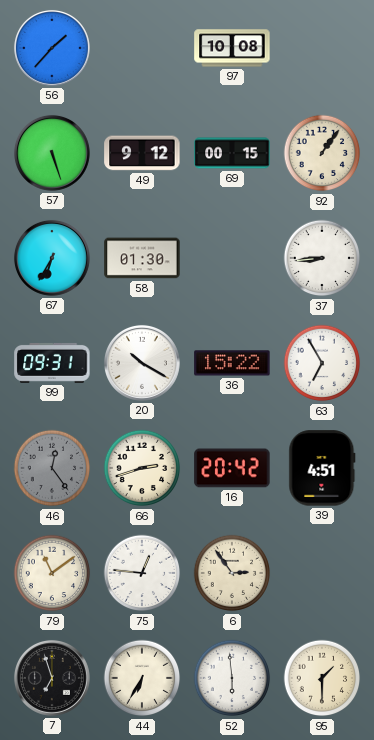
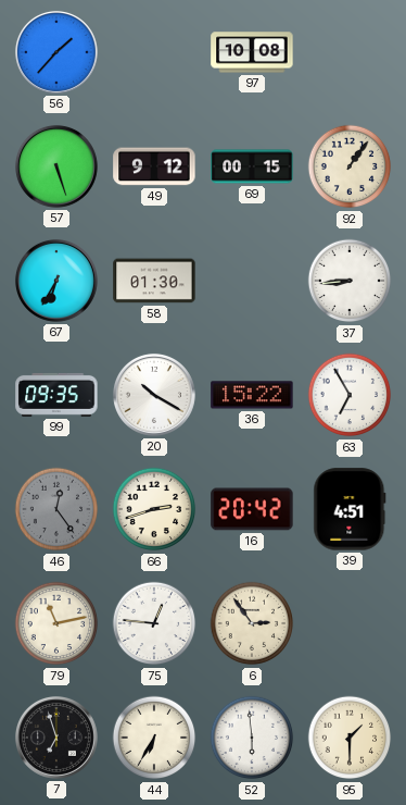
99: 09:31 -> 09:35
79: 11:09 -> 11:13
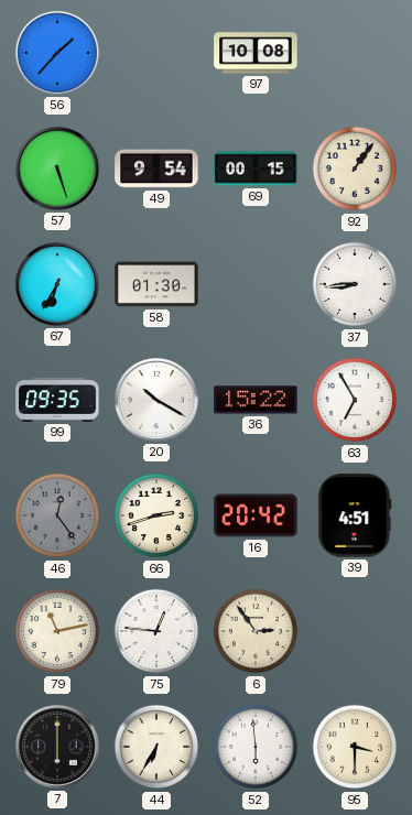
49: 9:12 -> 9:54
7: 6:57 -> 6:00
95: 1:30 -> 3:30
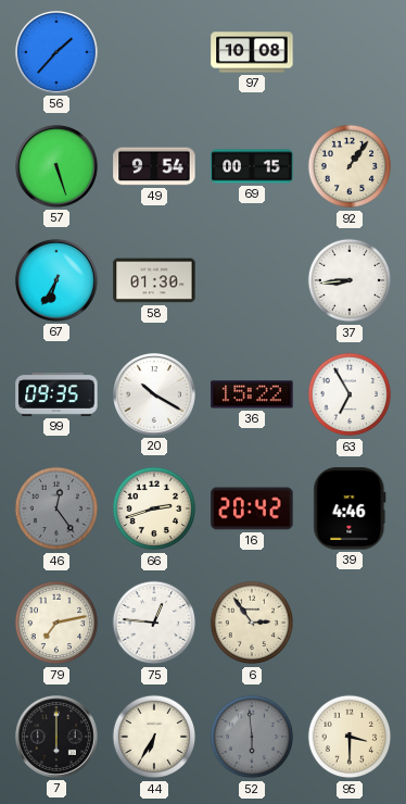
39: 4:51 -> 4:46
79: 11:13 -> 7:13
52 dial: white -> grey
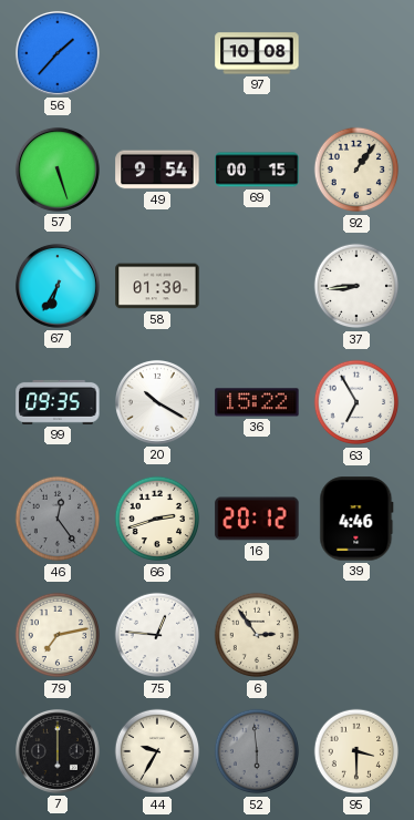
16: 20:42 -> 20:12
44: 6:35 -> 9:35
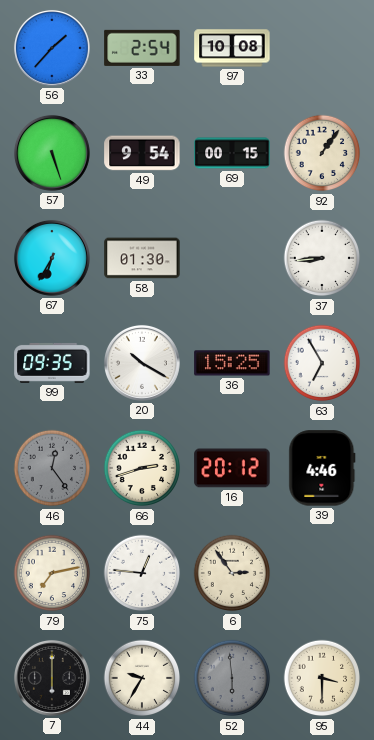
33: none -> 2:54
36: 15:22 -> 15:25
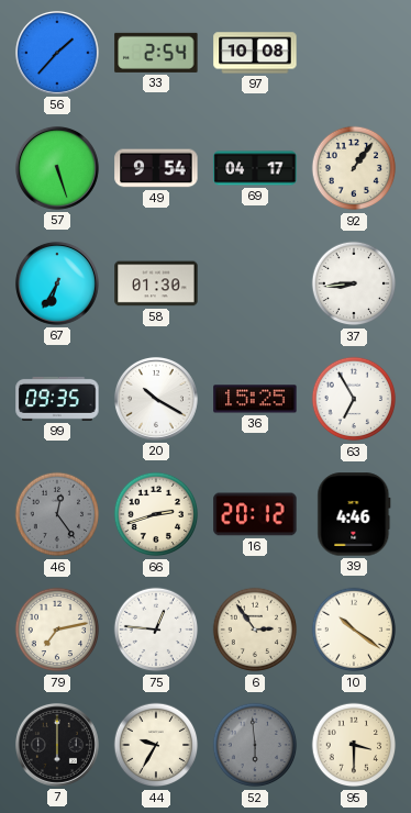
69: 00:15 -> 04:17
10: none -> 10:21
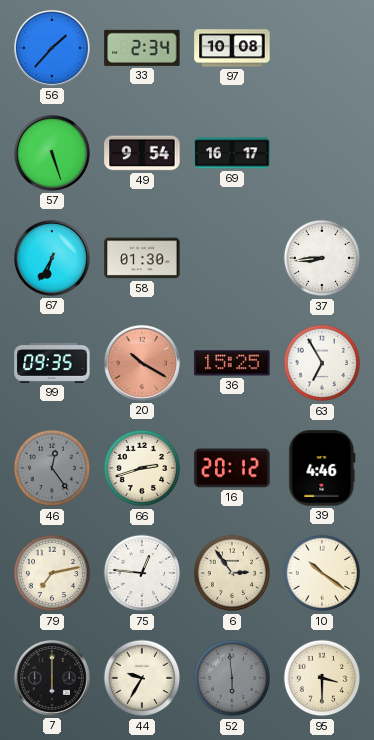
33: 2:54 -> 2:34
69: 04:17 -> 16:17
92: 1:06 -> none
20 dial: white -> salmon
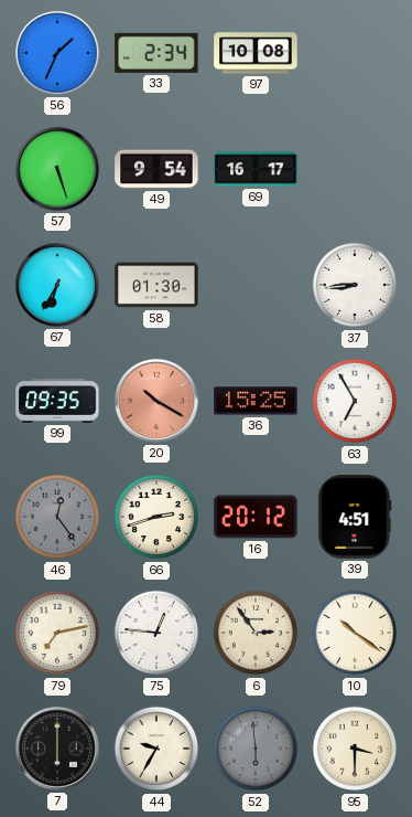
56: 1:37 -> 1:34
39: 4:46 -> 4:51
